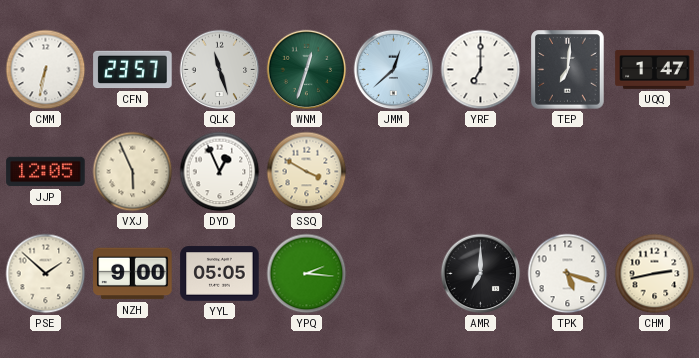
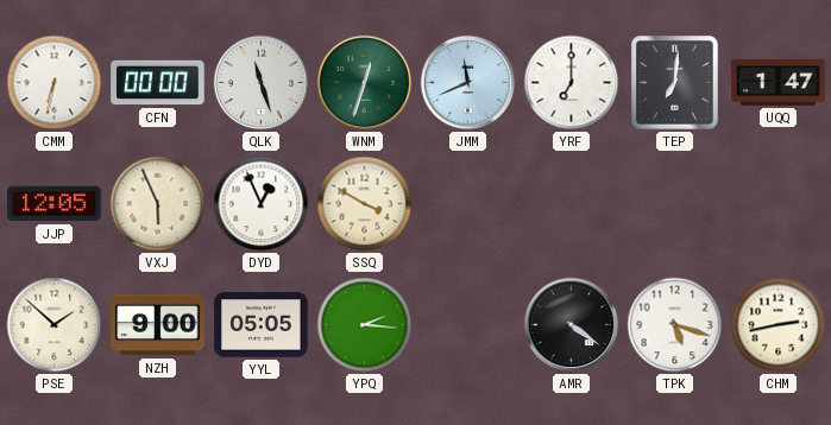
CFN: 23:57 -> 00:00
JMM: 12:38 -> 11:41
AMR: 7:00 -> 4:21
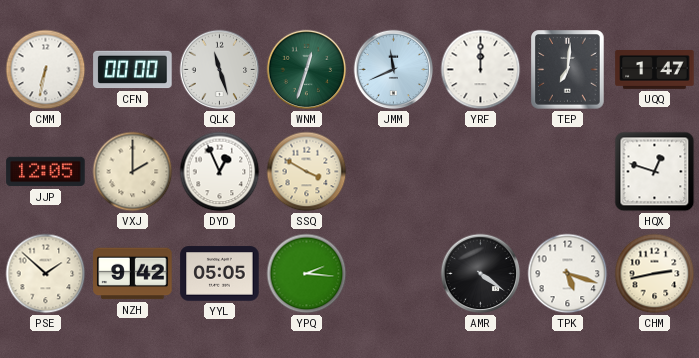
YRF: 7:00 -> 12:00
VXJ: 5:56 -> 2:00
HQX: none -> 12:48
NZH: 9:00 -> 9:42
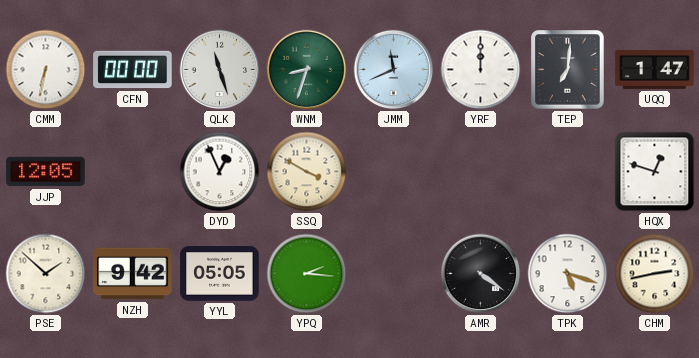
WNM: 12:33 -> 8:33
VXJ: 2:00 -> none
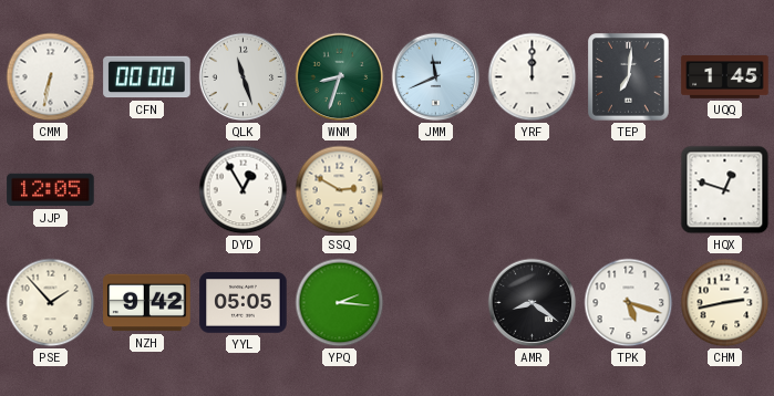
UQQ: 1:47 -> 1:45
DYD: 12:56 -> 12:55
SSQ: 3:50 -> 2:50
PSE: 1:52 -> 1:53
AMR: 4:21 -> 8:21
